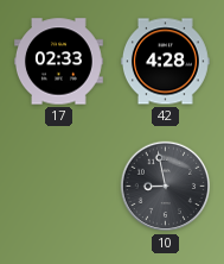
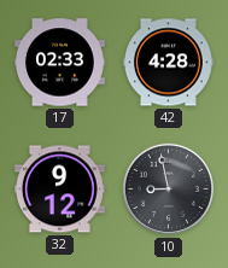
32: none -> 9:12
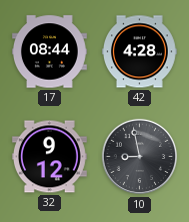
17: 02:33 -> 08:44
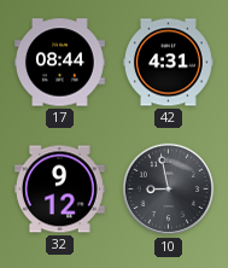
42: 4:28 -> 4:31
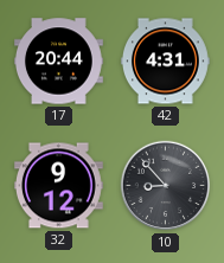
17: 08:44 -> 20:44
10: 8:58 -> 8:53
